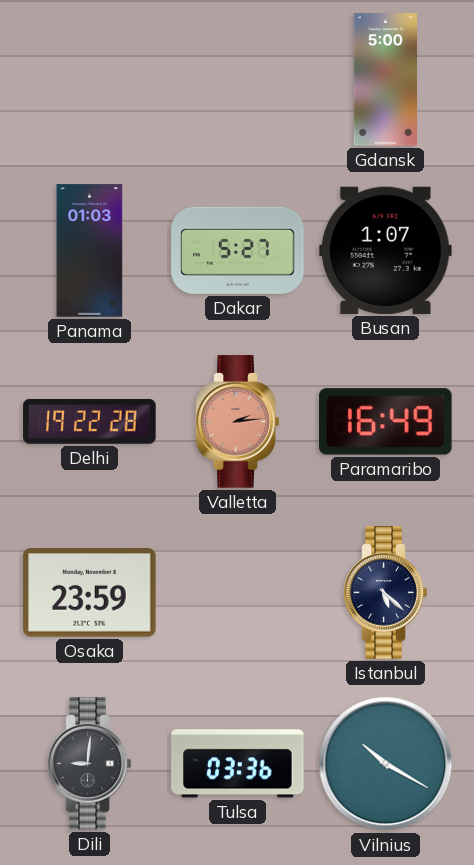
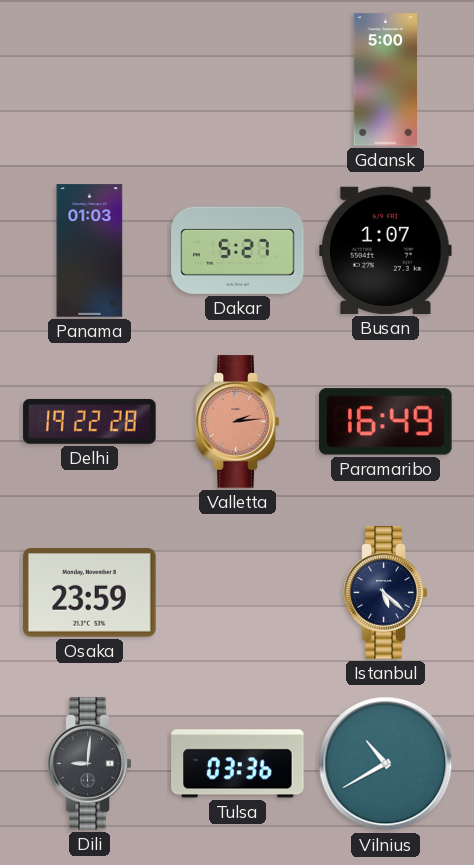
Vilnius: 10:20 -> 10:40
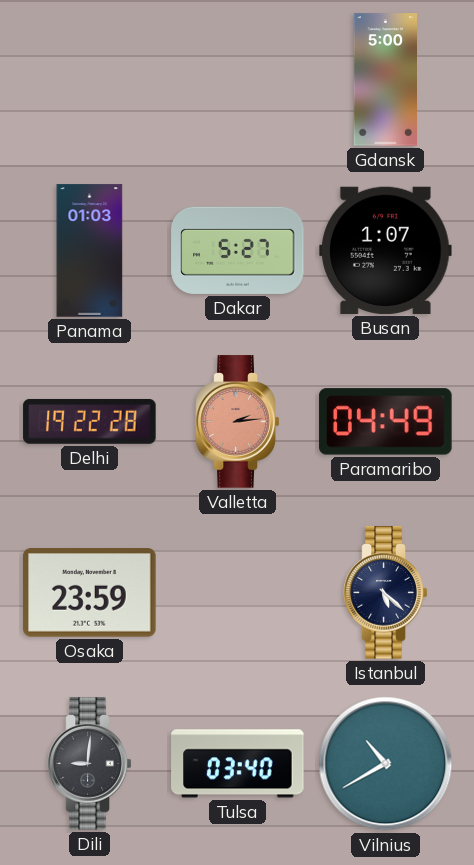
Paramaribo: 16:49 -> 04:49
Tulsa: 03:36 -> 03:40
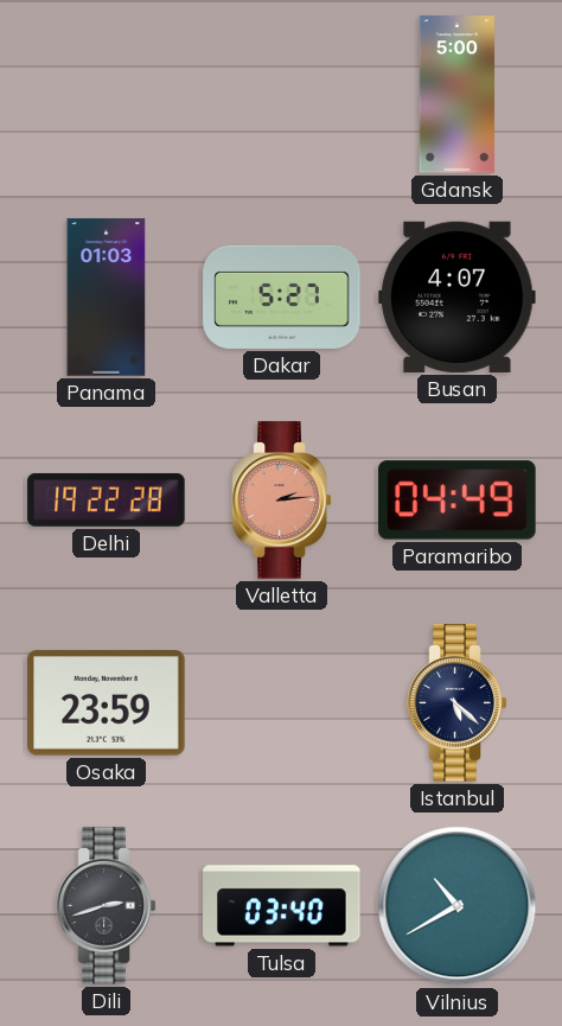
Busan: 1:07 -> 4:07
Dili: 9:01 -> 2:42
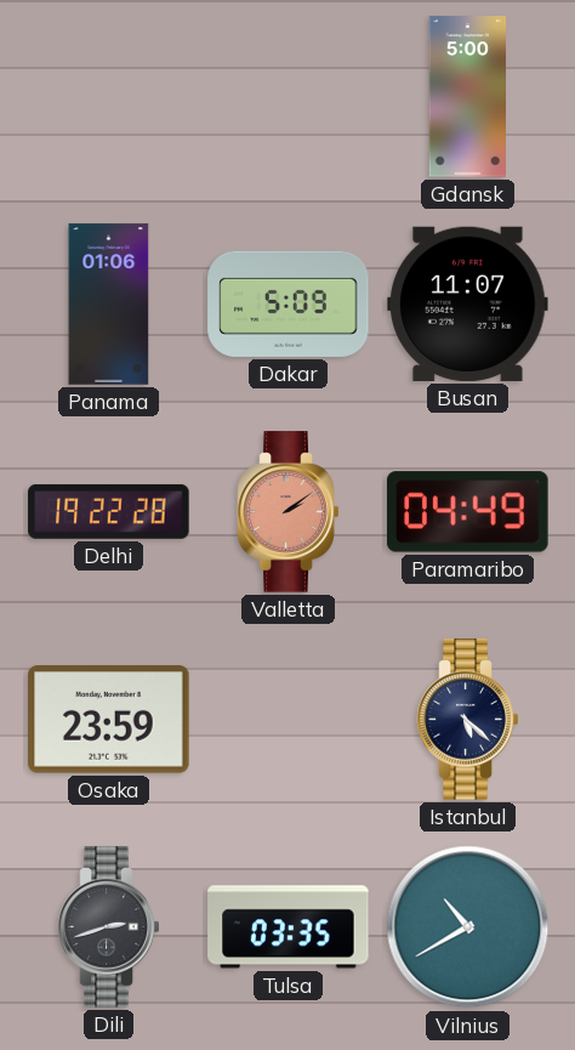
Panama: 01:03 -> 01:06
Dakar: 5:27 -> 5:09
Busan: 4:07 -> 11:07
Valletta: 2:14 -> 2:09
Tulsa: 03:40 -> 03:35
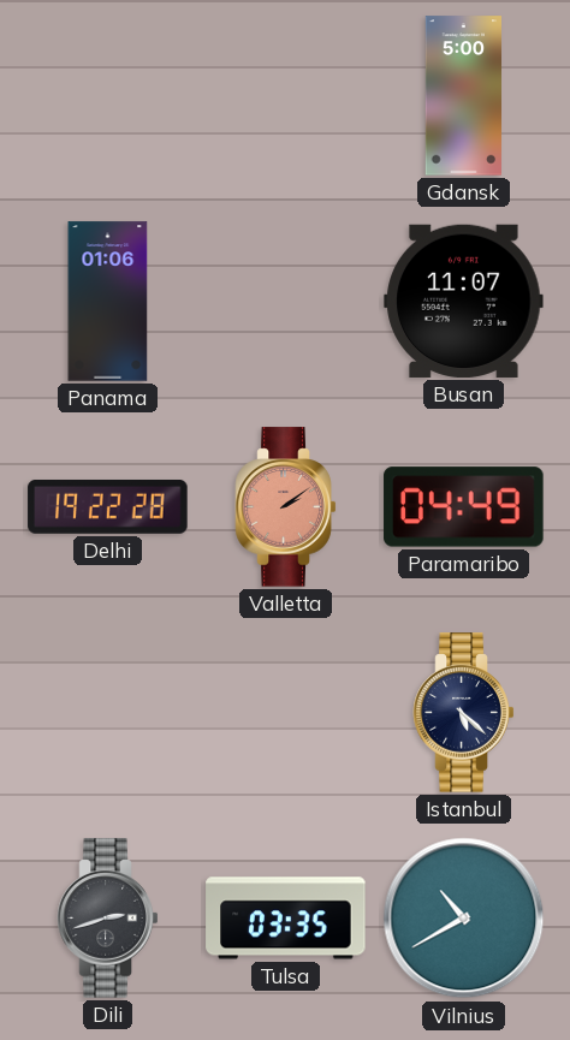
Dakar: 5:09 -> none
Osaka: 23:59 -> none
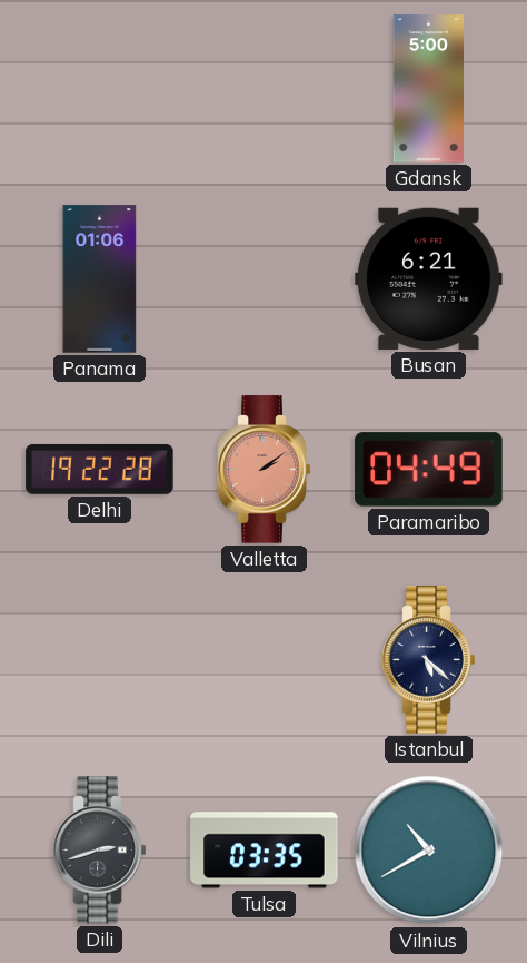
Busan: 11:07 -> 6:21
